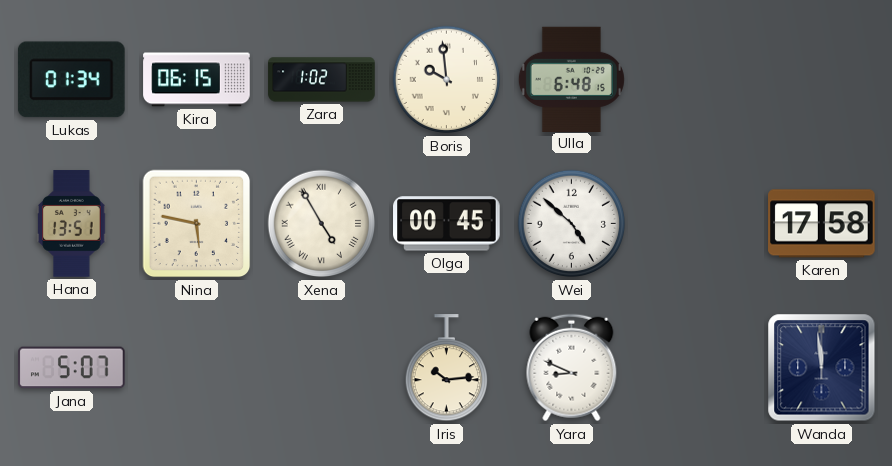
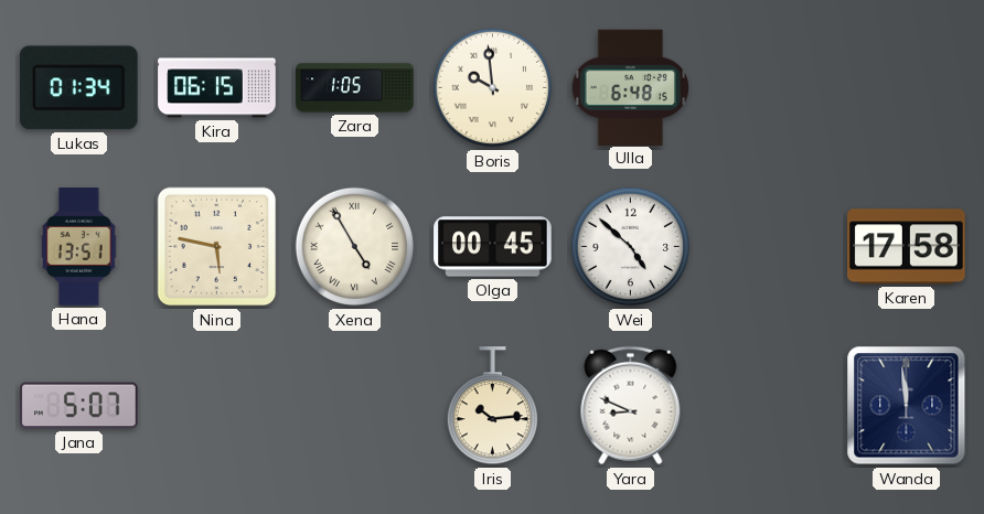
Zara: 1:02 -> 1:05
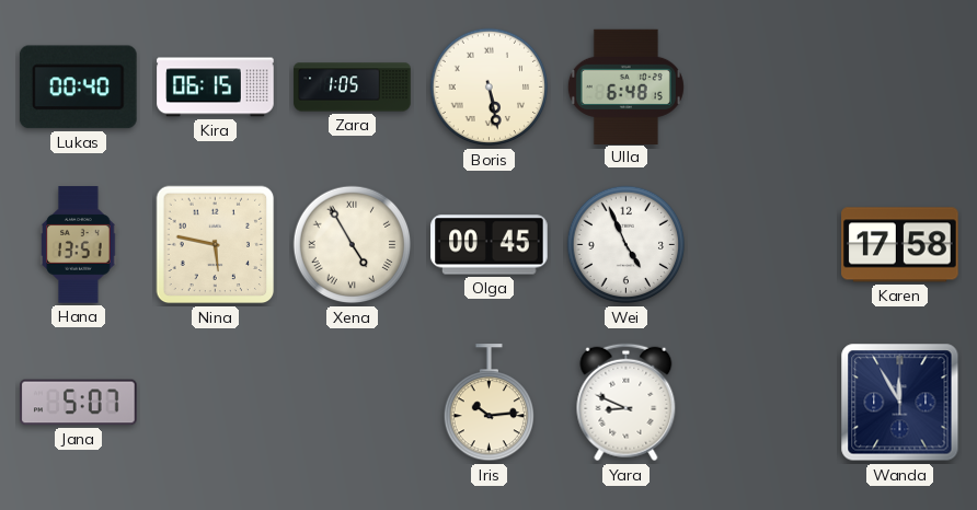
Lukas: 01:34 -> 00:40
Boris: 9:59 -> 5:28
Wei: 4:52 -> 4:56
Wanda: 11:59 -> 11:55
